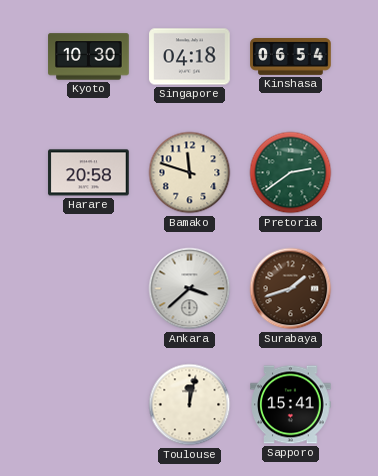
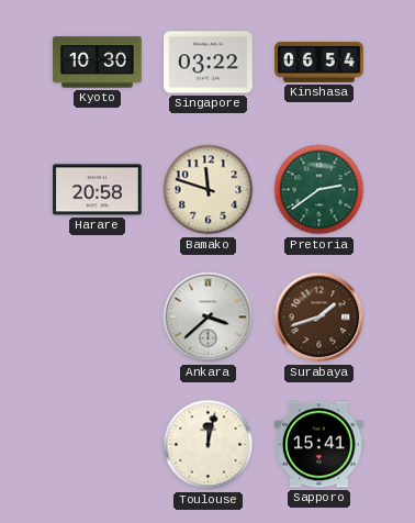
Singapore: 04:18 -> 03:22
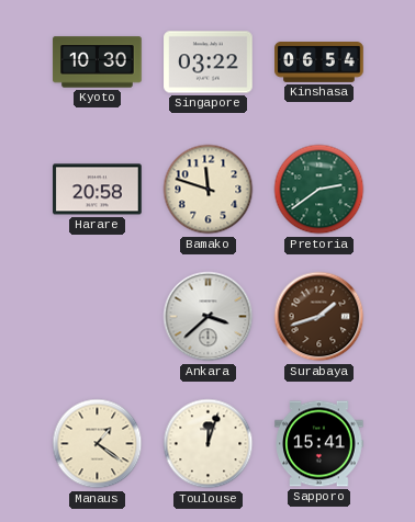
Manaus: none -> 1:21
Toulouse: 12:02 -> 12:03
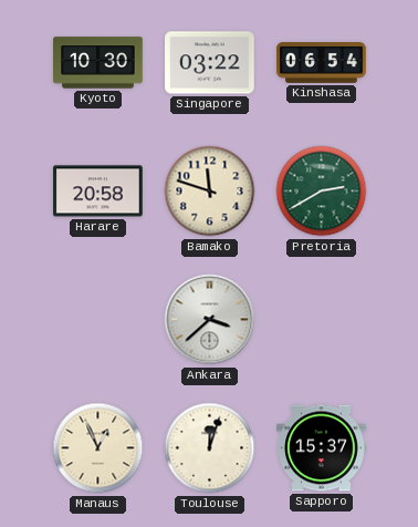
Pretoria: 2:39 -> 2:40
Surabaya: 1:42 -> none
Manaus: 1:21 -> 12:56
Sapporo: 15:41 -> 15:37
